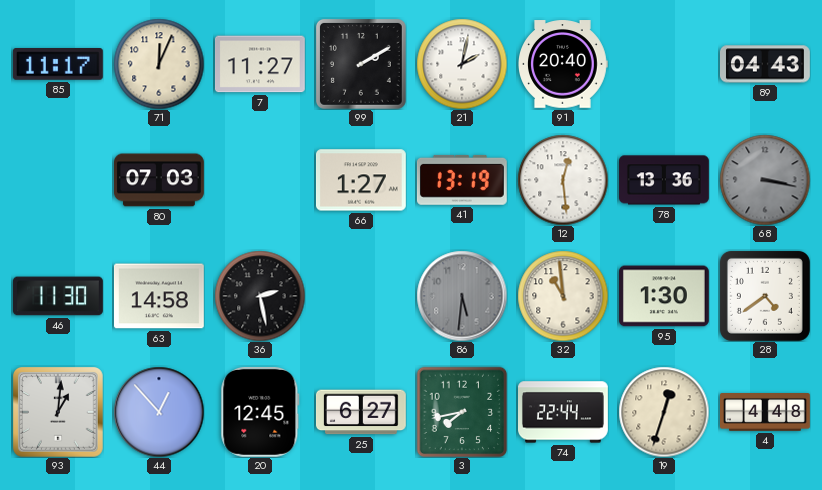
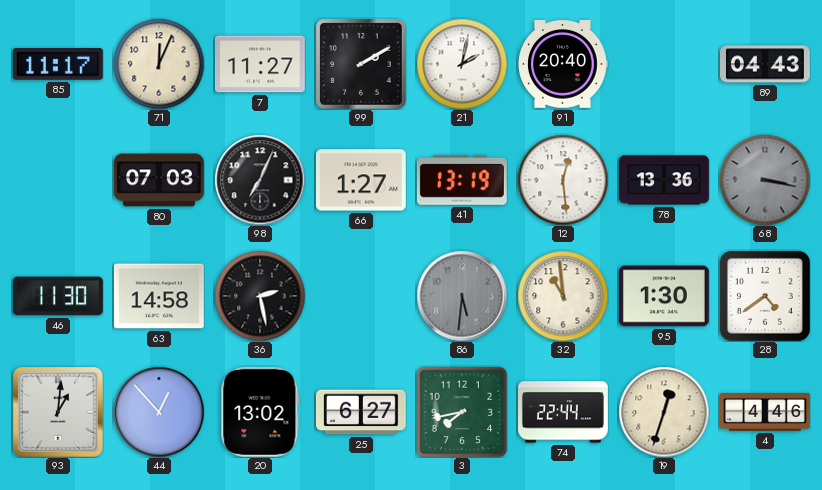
98: none -> 7:04
20: 12:45 -> 13:02
4: 4:48 -> 4:46
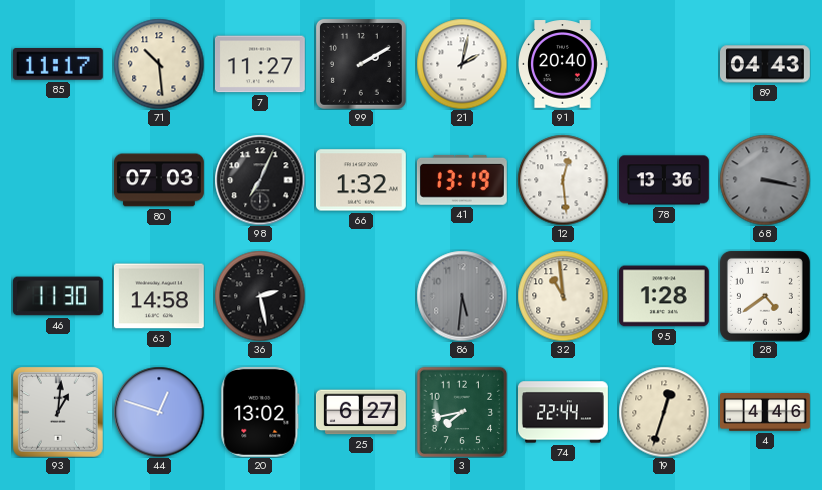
71: 12:04 -> 10:29
66: 1:27 -> 1:32
95: 1:30 -> 1:28
44: 12:53 -> 12:48
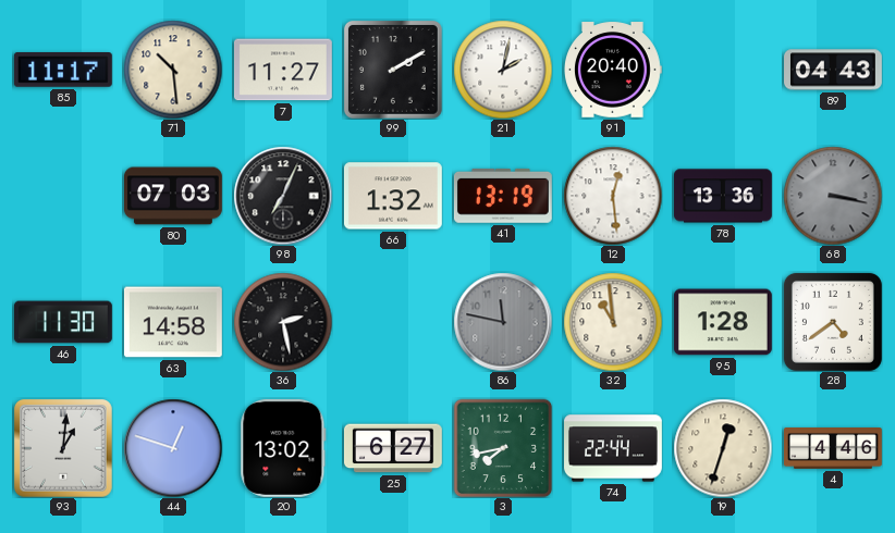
86: 5:31 -> 11:47
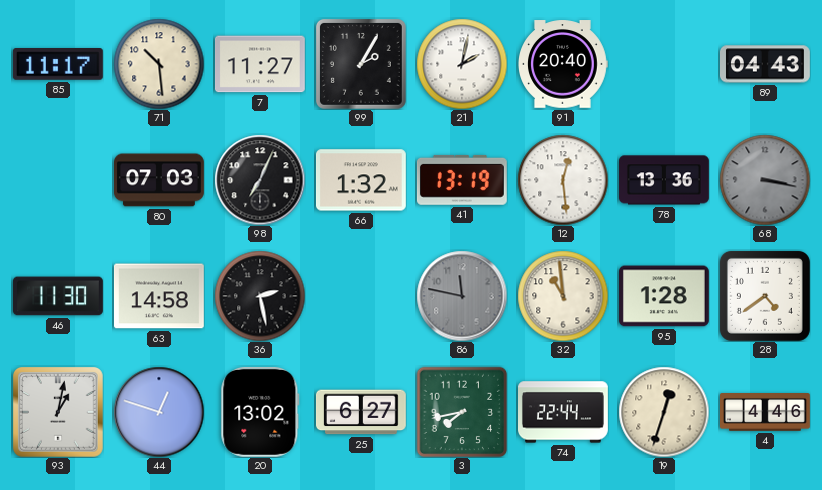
99: 2:10 -> 2:05
93: 1:01 -> 1:02
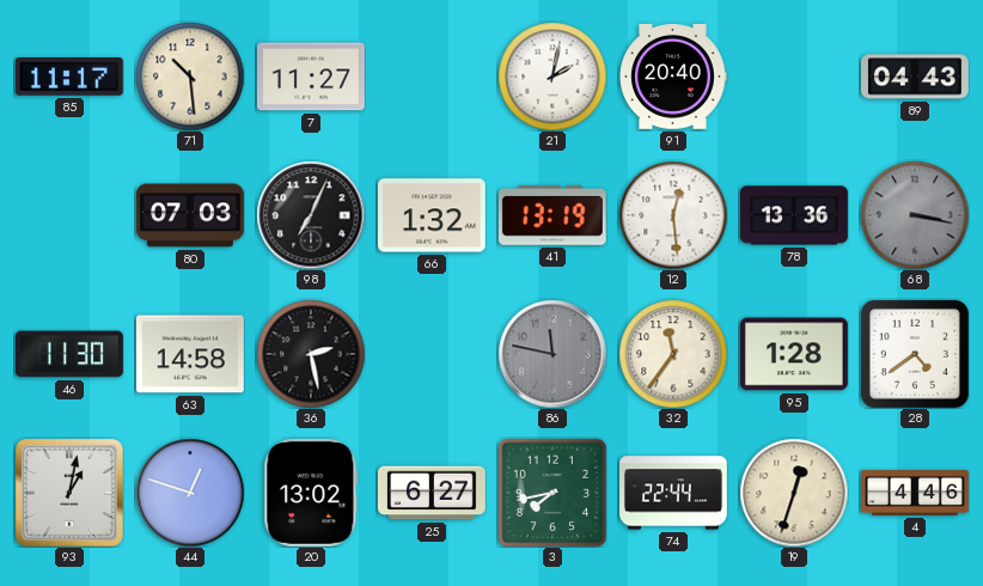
99: 2:05 -> none
32: 10:59 -> 11:36
